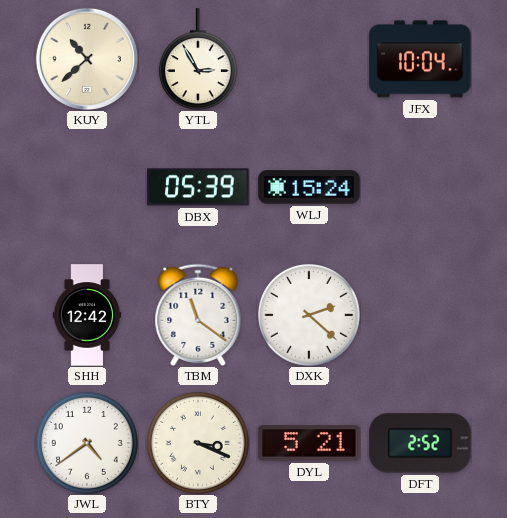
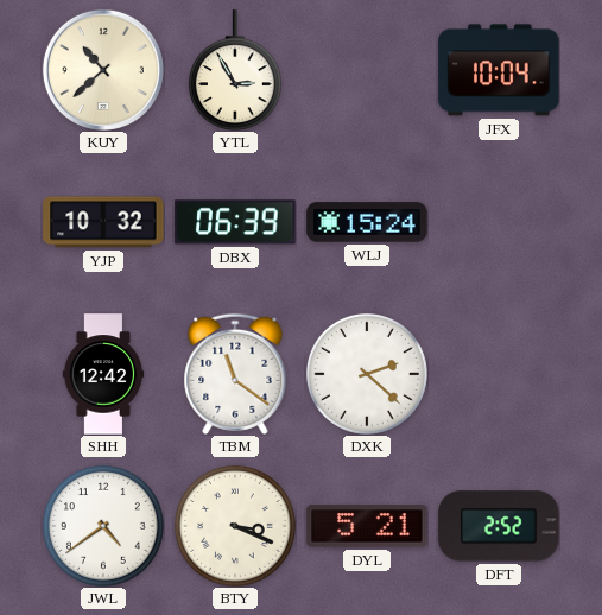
YJP: none -> 10:32
DBX: 05:39 -> 06:39
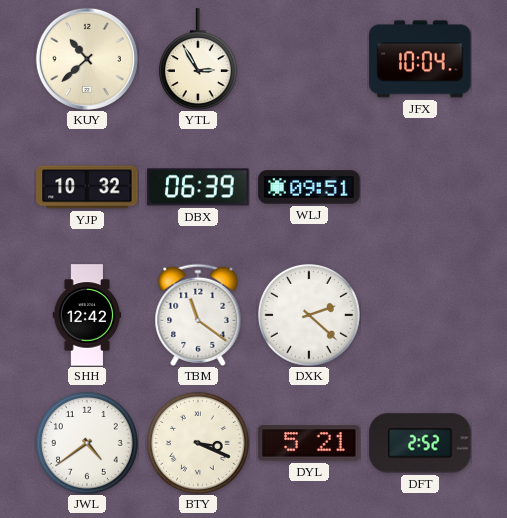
WLJ: 15:24 -> 09:51
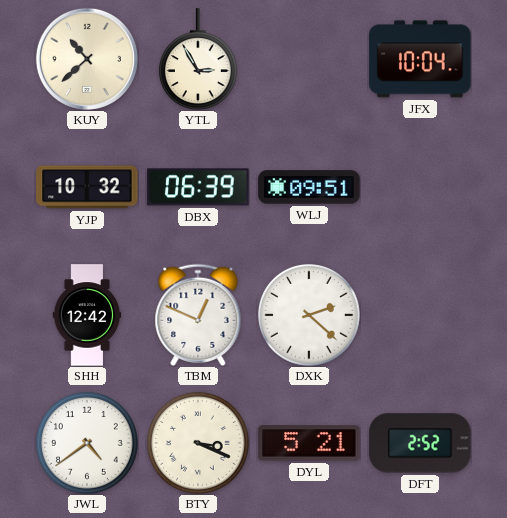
TBM: 11:21 -> 12:49
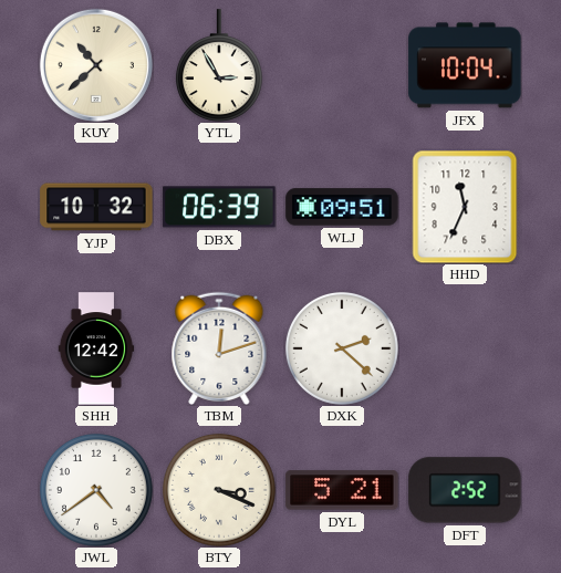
HHD: none -> 11:34
TBM: 12:49 -> 12:12
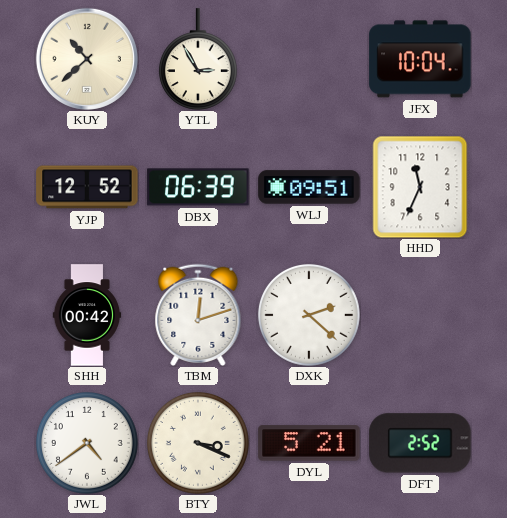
YJP: 10:32 -> 12:52
SHH: 12:42 -> 00:42
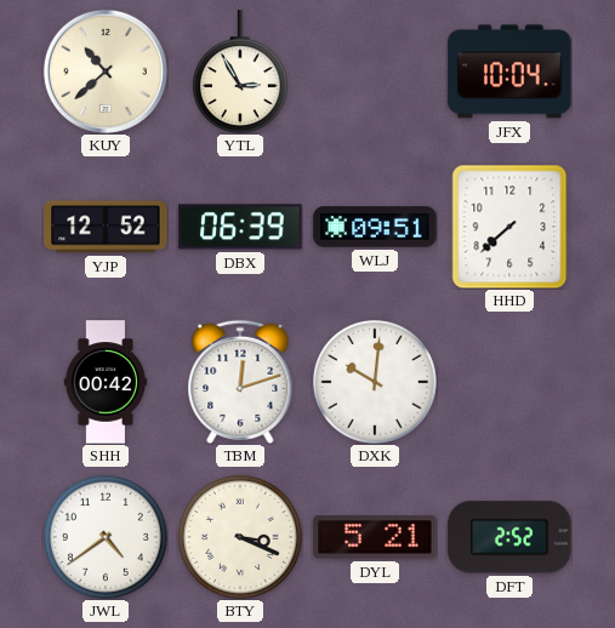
HHD: 11:34 -> 7:38
DXK: 2:22 -> 10:01
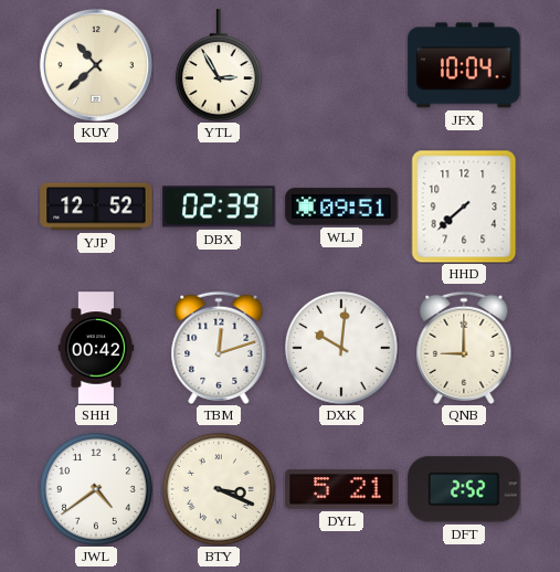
DBX: 06:39 -> 02:39
QNB: none -> 9:00
